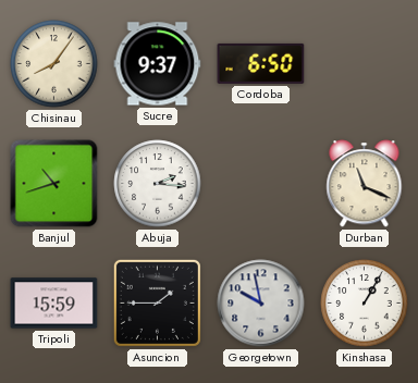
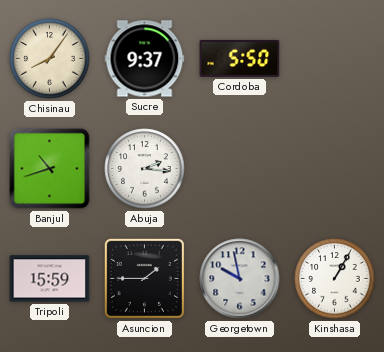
Cordoba: 6:50 -> 5:50
Durban: 11:19 -> none
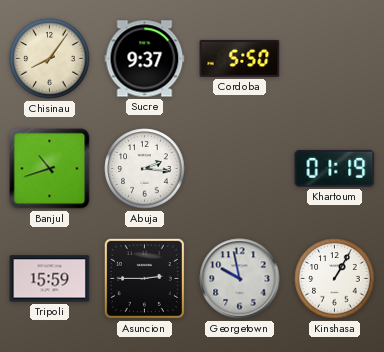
Khartoum: none -> 01:19
Asuncion: 1:45 -> 2:45
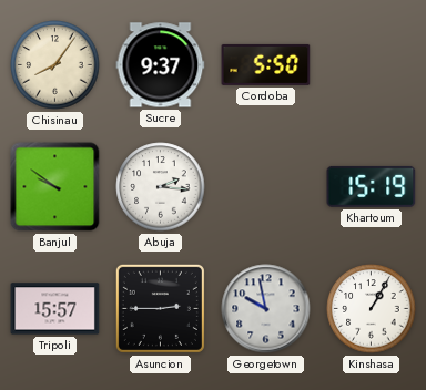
Banjul: 10:42 -> 9:51
Khartoum: 01:19 -> 15:19
Tripoli: 15:59 -> 15:57
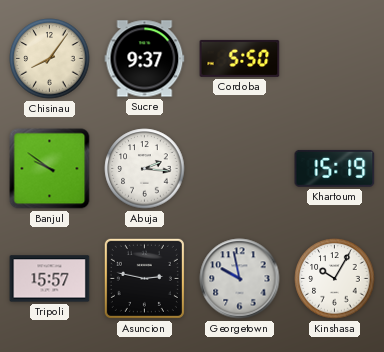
Asuncion: 2:45 -> 2:47
Kinshasa: 1:05 -> 10:05
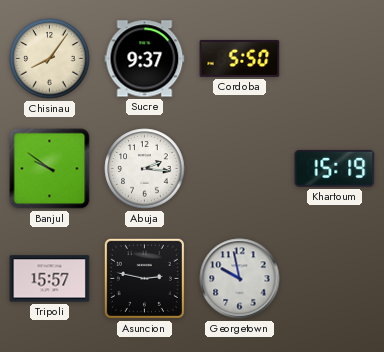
Kinshasa: 10:05 -> none
